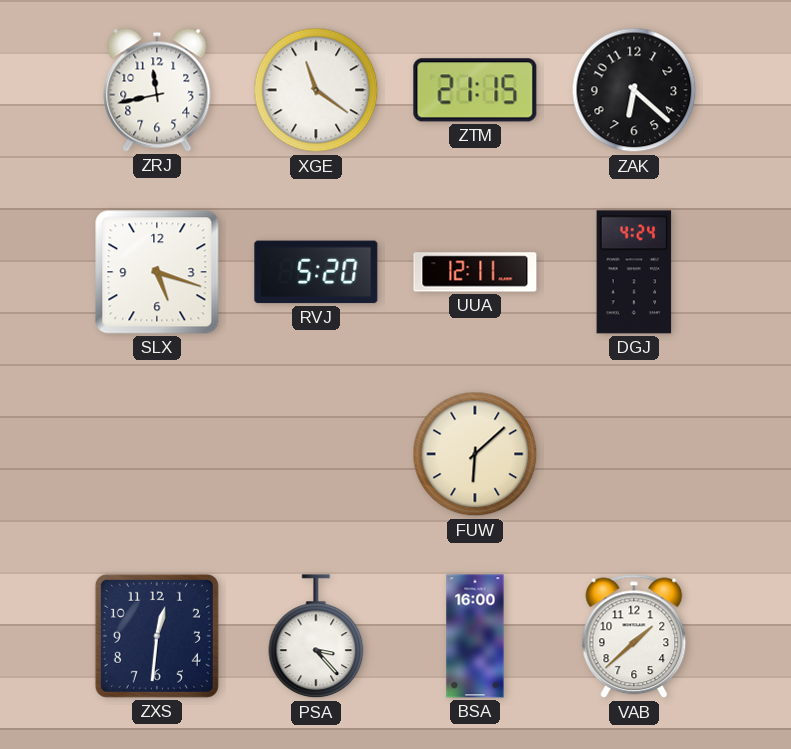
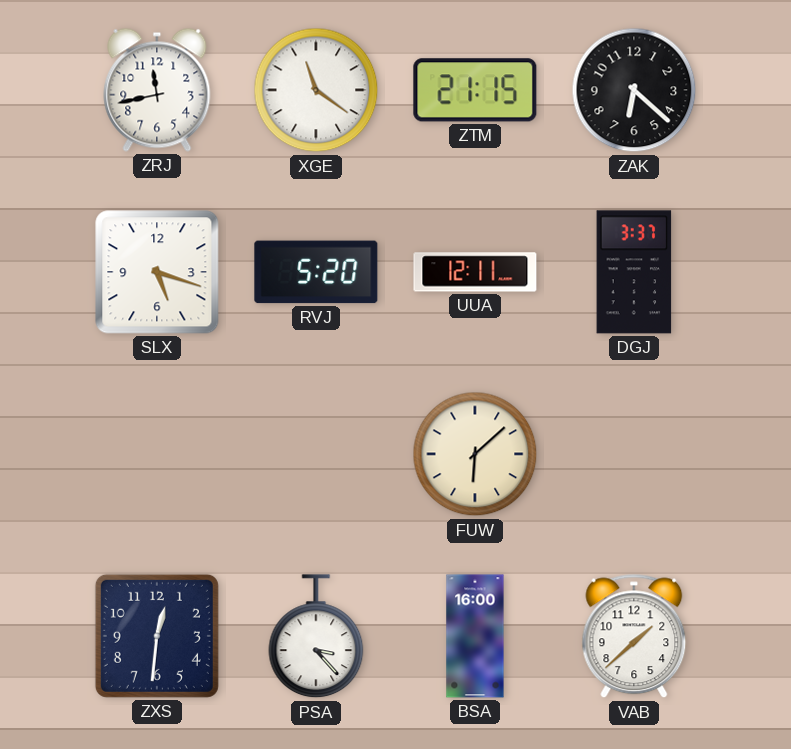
DGJ: 4:24 -> 3:37
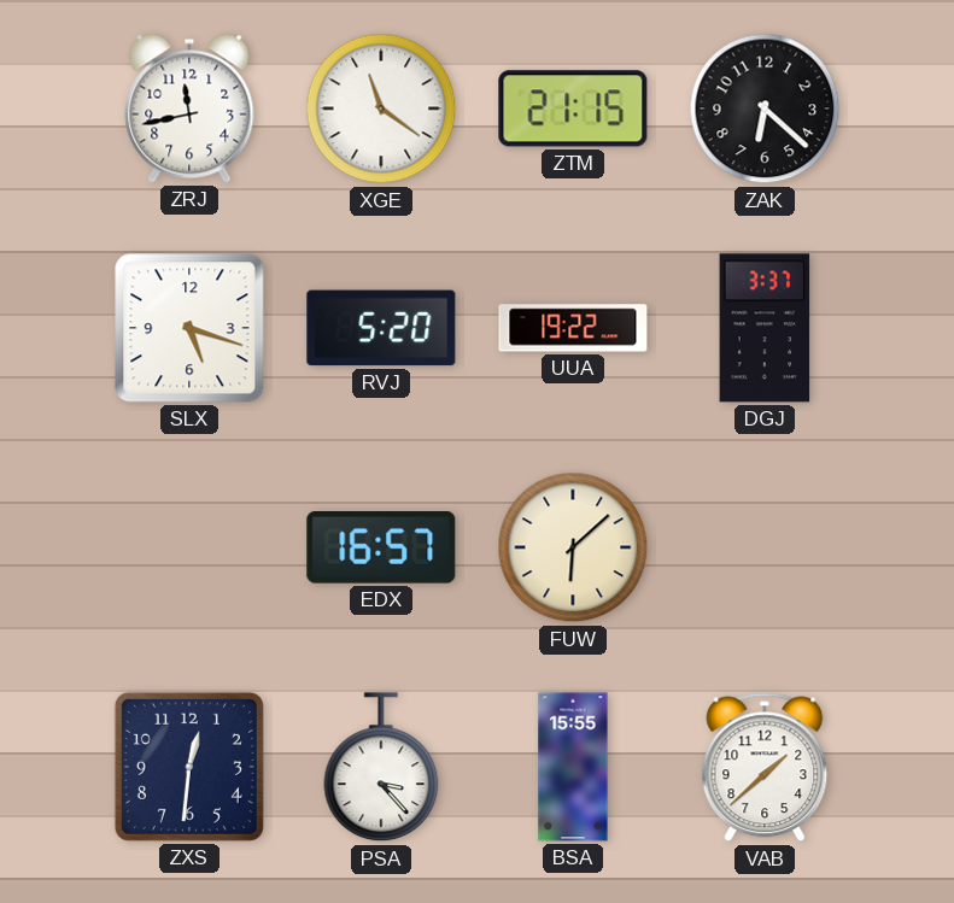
UUA: 12:11 -> 19:22
EDX: none -> 16:57
BSA: 16:00 -> 15:55
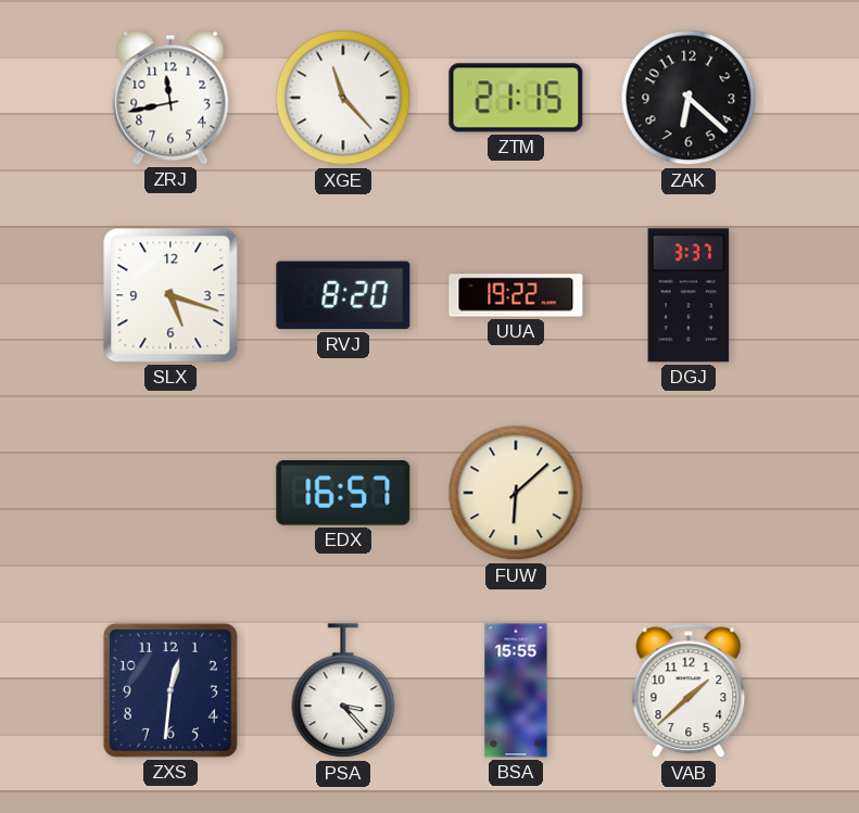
XGE: 11:21 -> 11:23
RVJ: 5:20 -> 8:20
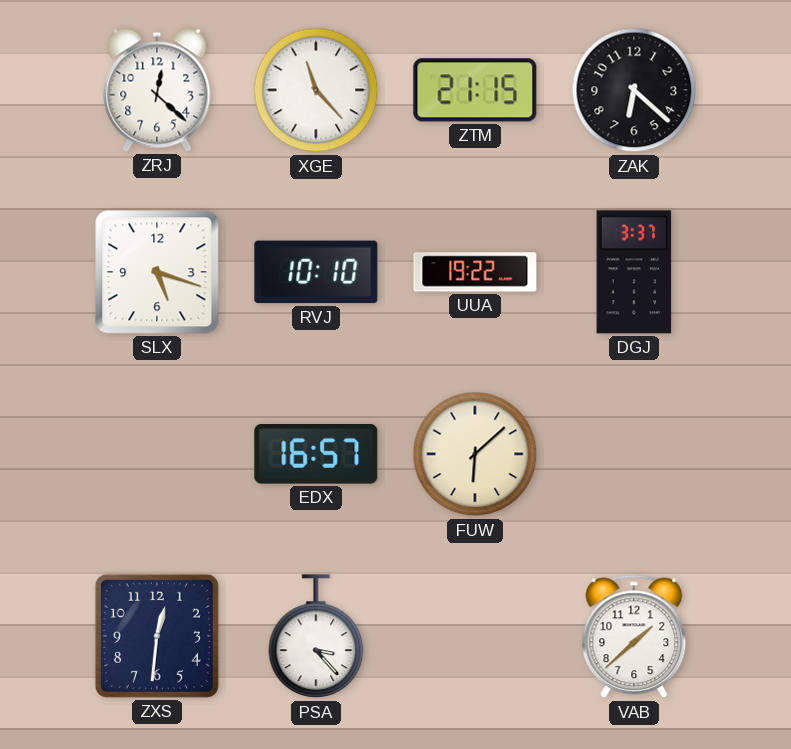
ZRJ: 11:43 -> 12:22
RVJ: 8:20 -> 10:10
BSA: 15:55 -> none
